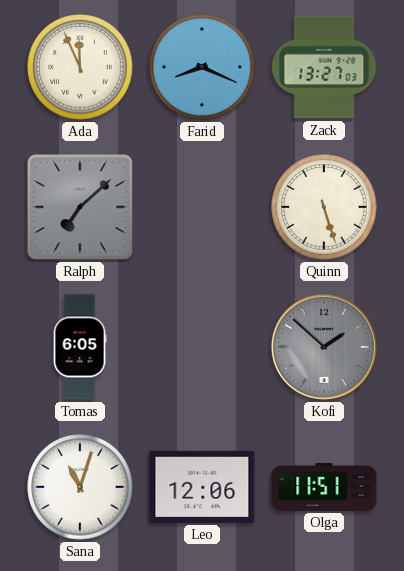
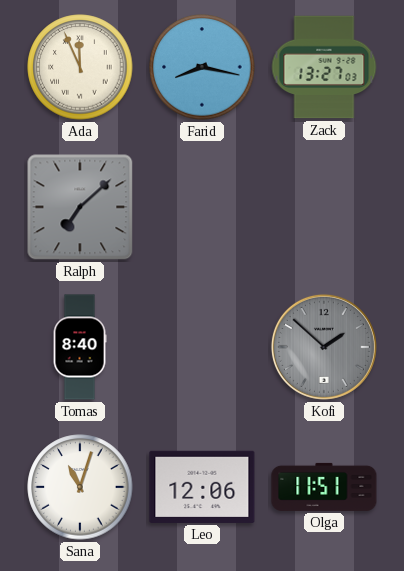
Farid: 8:19 -> 8:17
Quinn: 5:27 -> none
Tomas: 6:05 -> 8:40
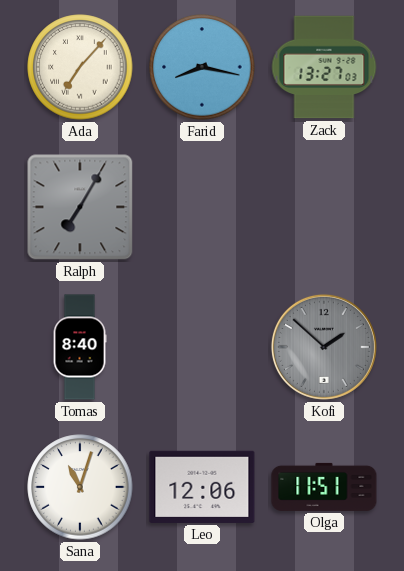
Ada: 11:56 -> 7:07
Ralph: 7:08 -> 7:05
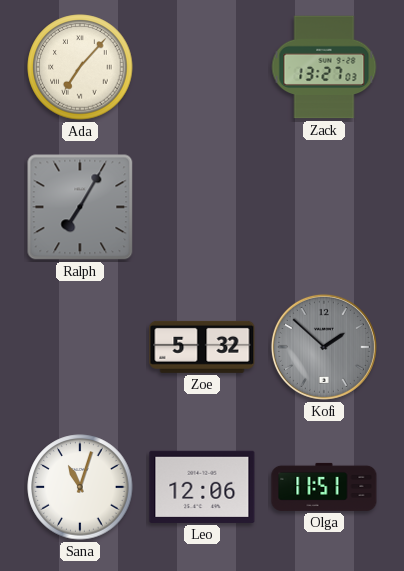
Farid: 8:17 -> none
Tomas: 8:40 -> none
Zoe: none -> 5:32
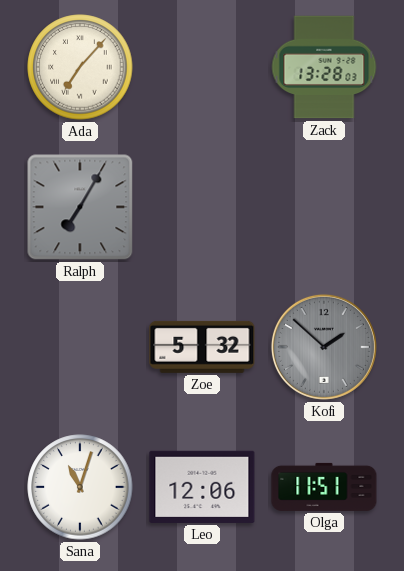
Zack: 13:27 -> 13:28
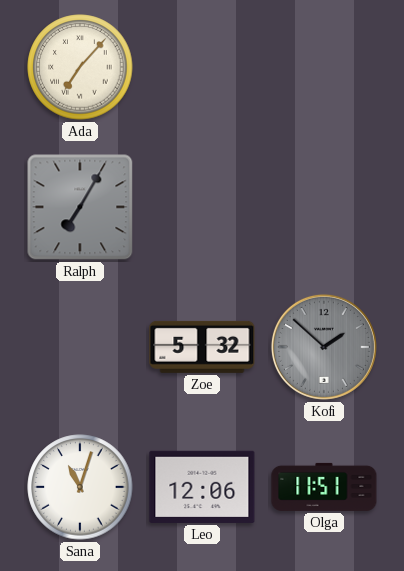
Zack: 13:28 -> none
